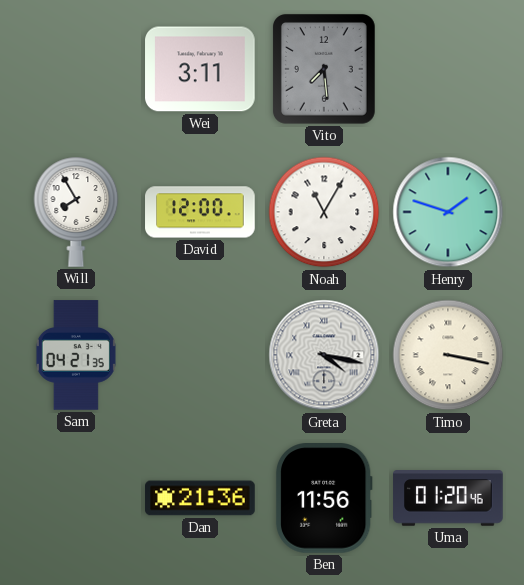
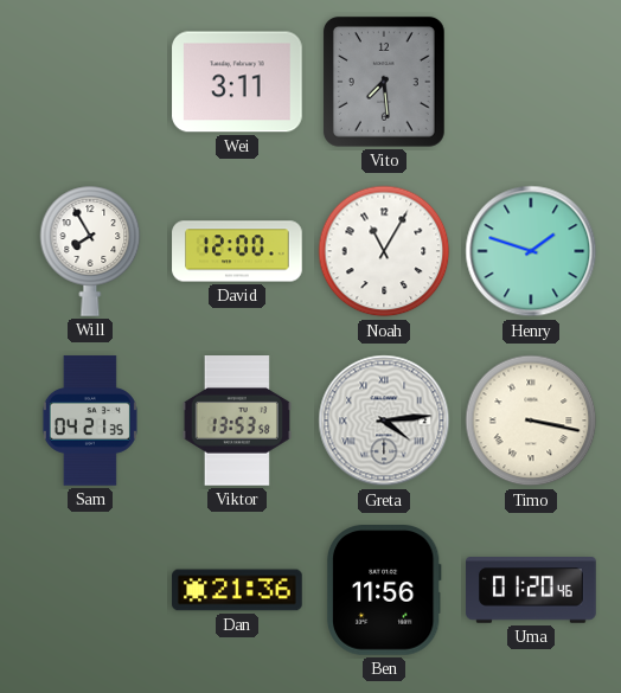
Viktor: none -> 13:53
Greta: 4:17 -> 4:14
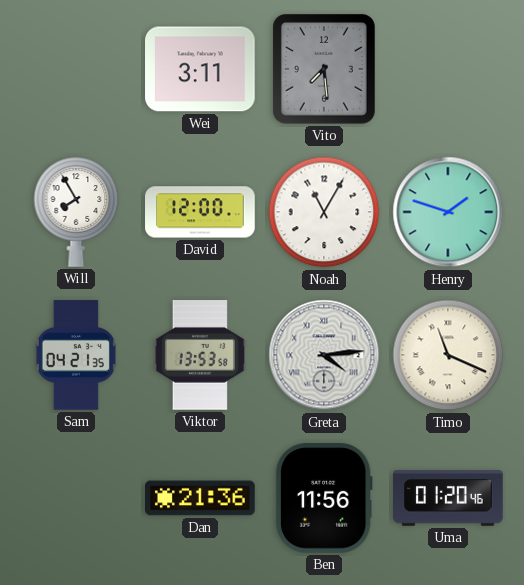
Timo: 3:17 -> 11:19
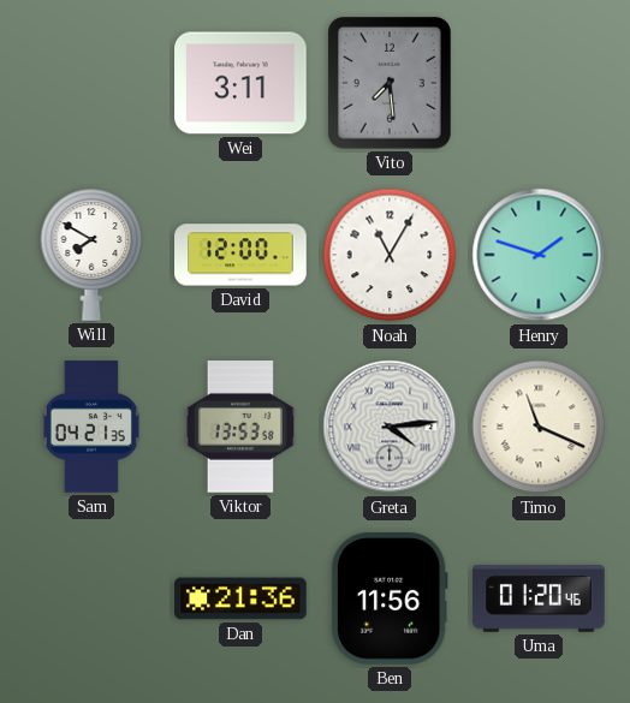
Will: 7:55 -> 7:50
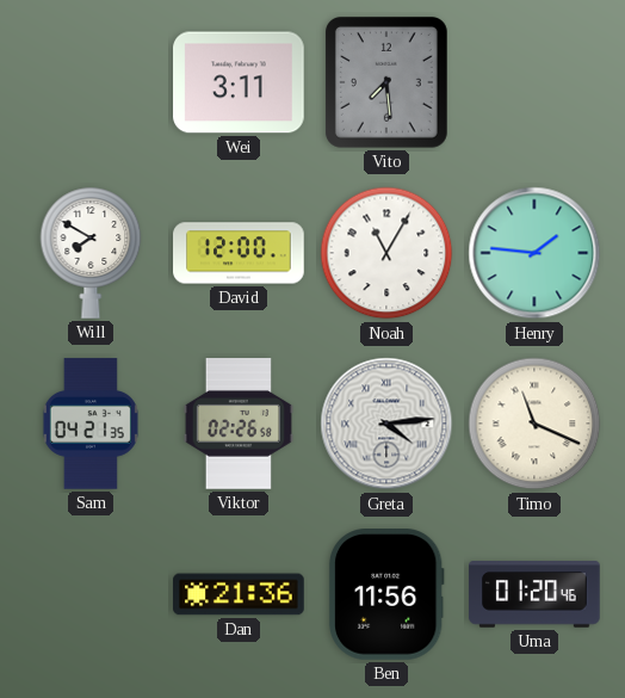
Henry: 1:48 -> 1:46
Viktor: 13:53 -> 02:26
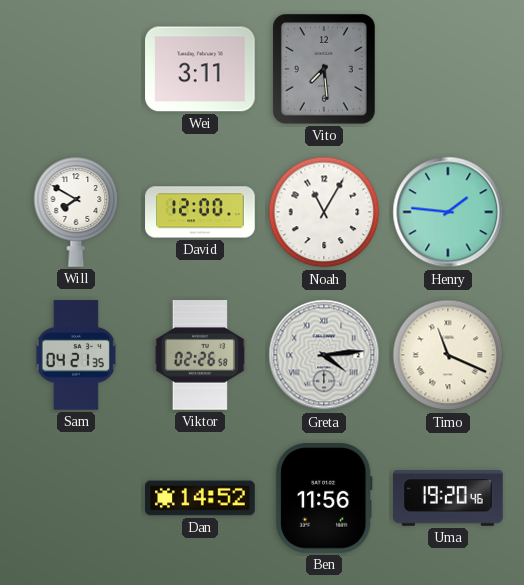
Dan: 21:36 -> 14:52
Uma: 01:20 -> 19:20
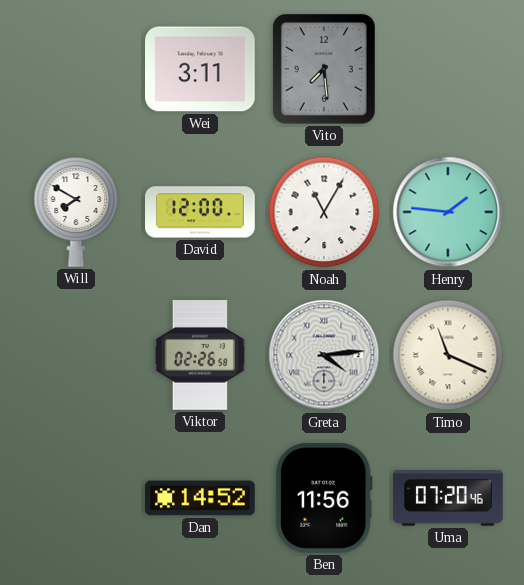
Sam: 04:21 -> none
Uma: 19:20 -> 07:20
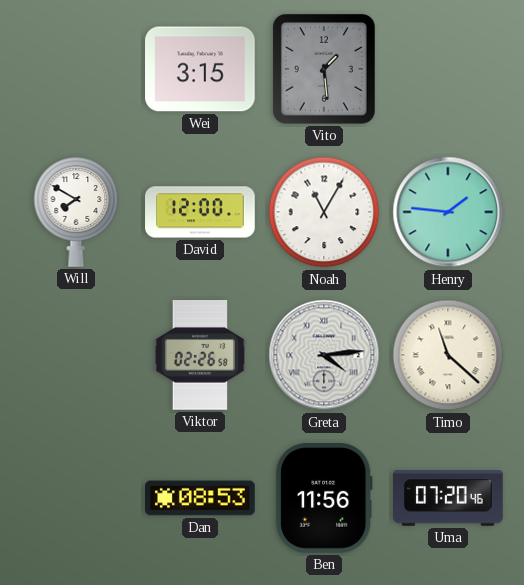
Wei: 3:11 -> 3:15
Vito: 7:29 -> 1:29
Timo: 11:19 -> 11:22
Dan: 14:52 -> 08:53
